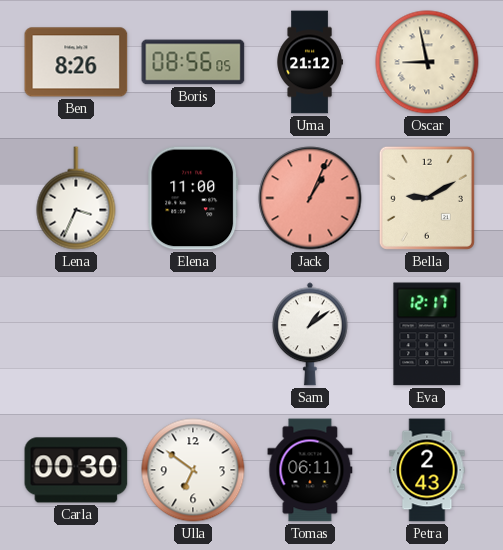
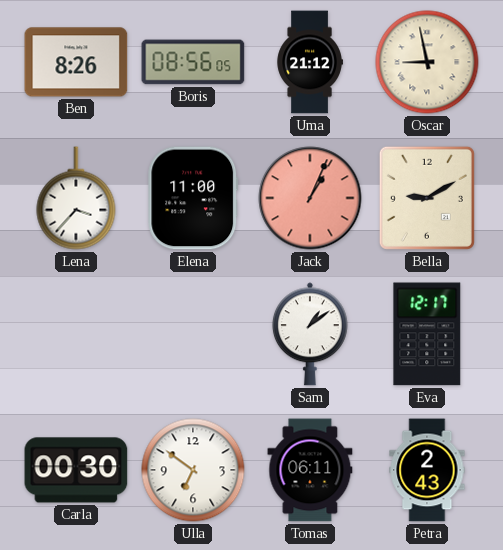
Lena: 3:34 -> 3:37
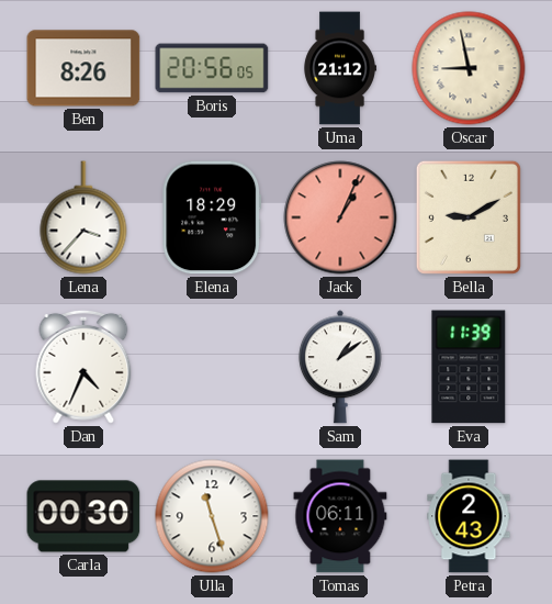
Boris: 08:56 -> 20:56
Elena: 11:00 -> 18:29
Dan: none -> 4:34
Eva: 12:17 -> 11:39
Ulla: 6:51 -> 11:27
